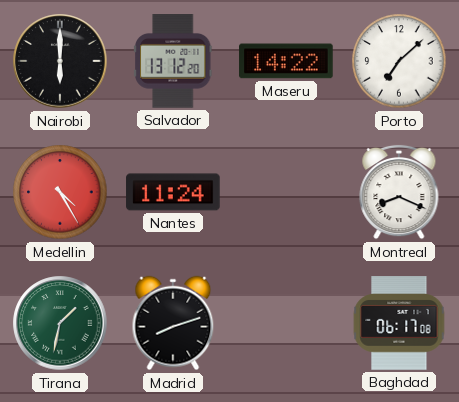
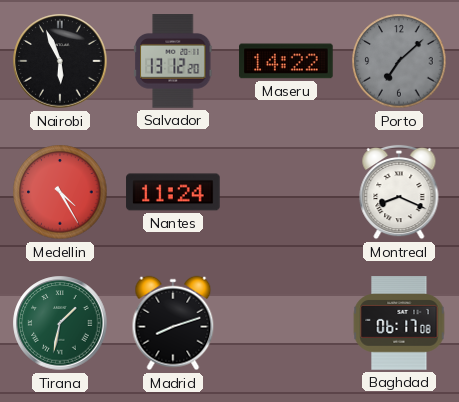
Nairobi: 6:00 -> 5:56
Porto dial: white -> grey
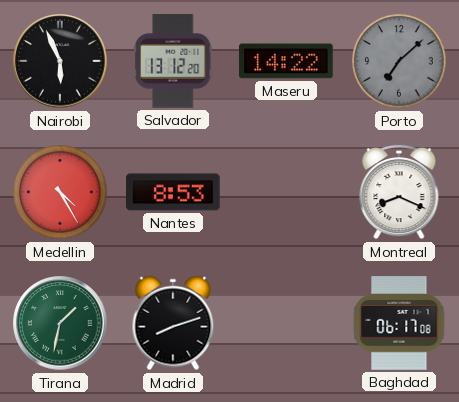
Nantes: 11:24 -> 8:53
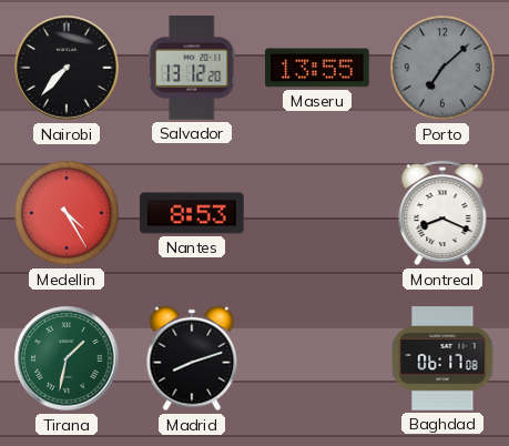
Nairobi: 5:56 -> 7:37
Maseru: 14:22 -> 13:55
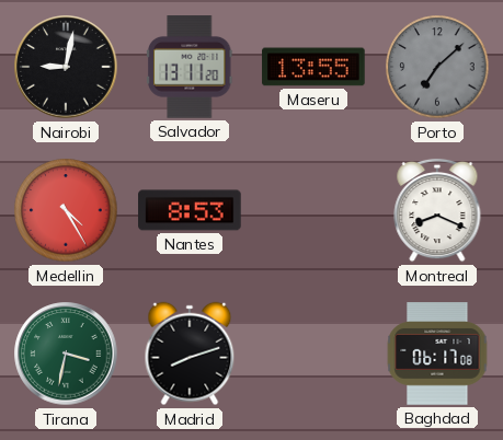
Nairobi: 7:37 -> 9:02
Salvador: 13:12 -> 13:11
Tirana: 1:32 -> 3:32
